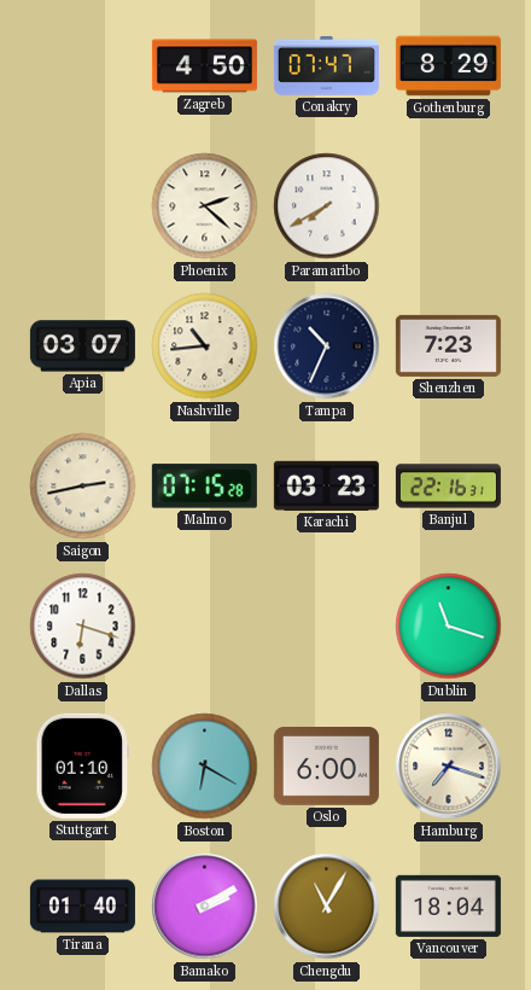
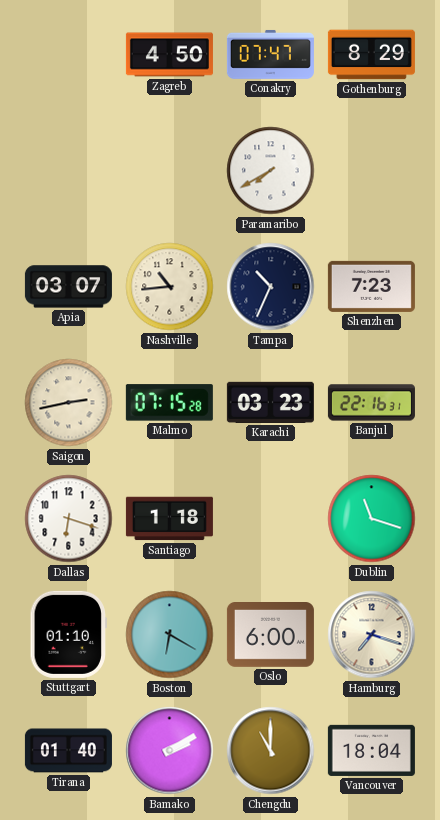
Phoenix: 2:22 -> none
Santiago: none -> 1:18
Chengdu: 11:05 -> 11:00
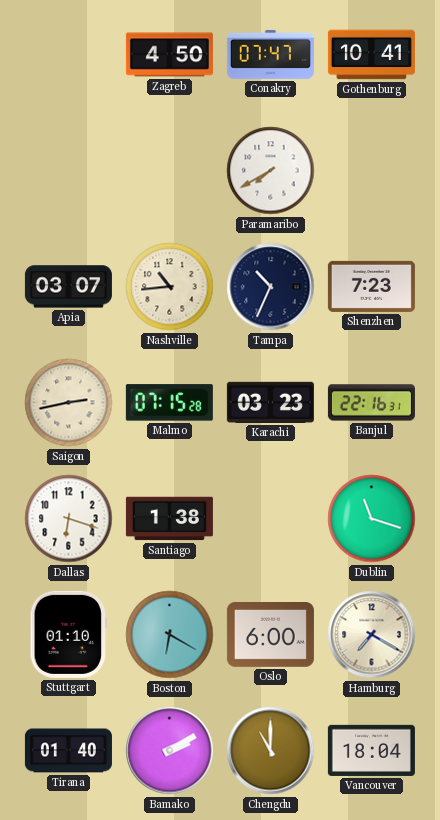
Gothenburg: 8:29 -> 10:41
Santiago: 1:18 -> 1:38
Hamburg: 7:18 -> 7:20
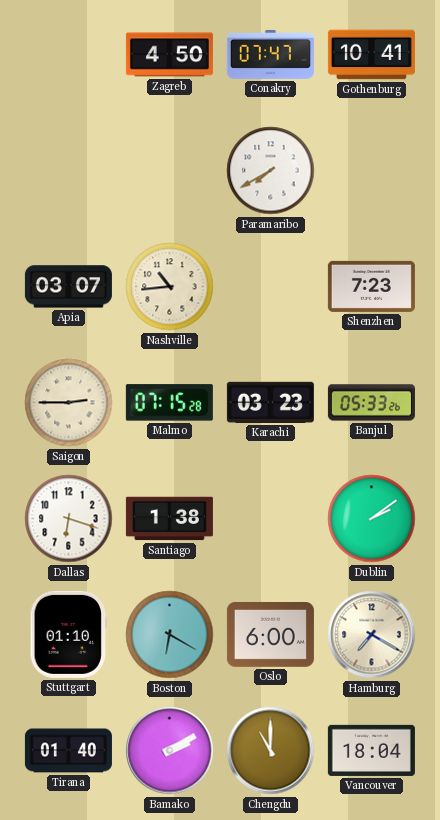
Tampa: 10:34 -> none
Saigon: 2:43 -> 2:45
Banjul: 22:16 -> 05:33
Dublin: 11:18 -> 2:09
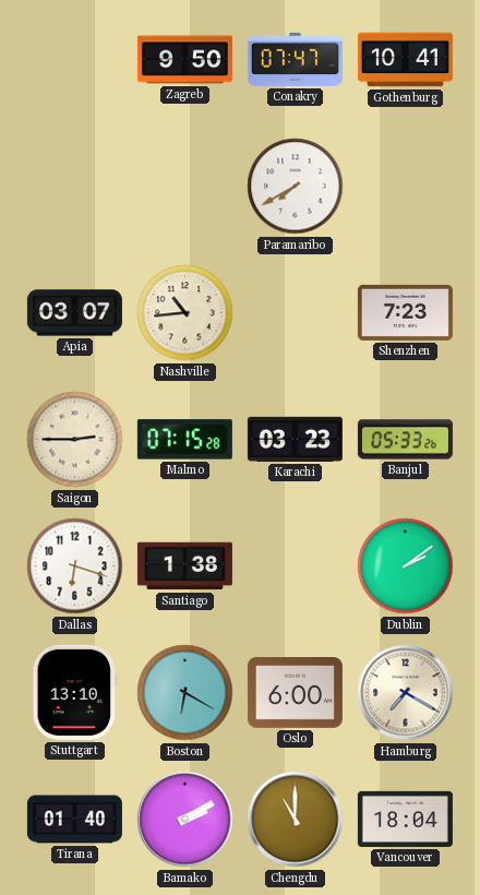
Zagreb: 4:50 -> 9:50
Stuttgart: 01:10 -> 13:10
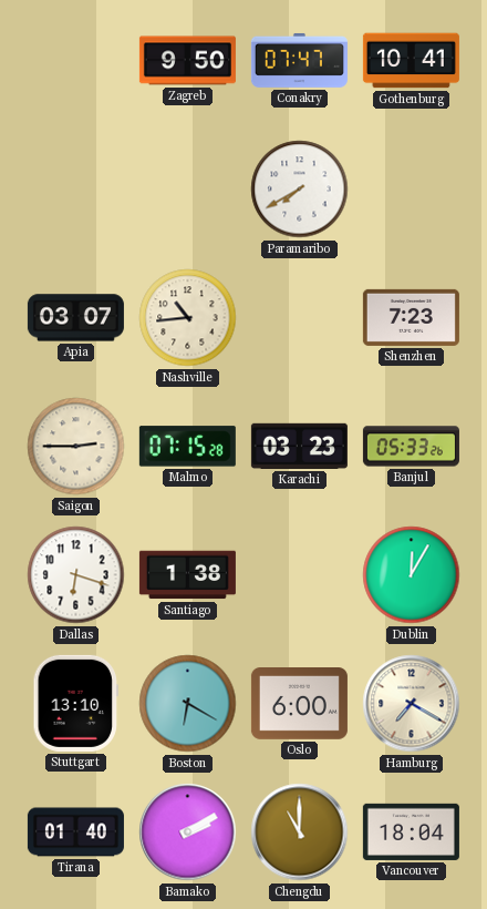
Dublin: 2:09 -> 12:05
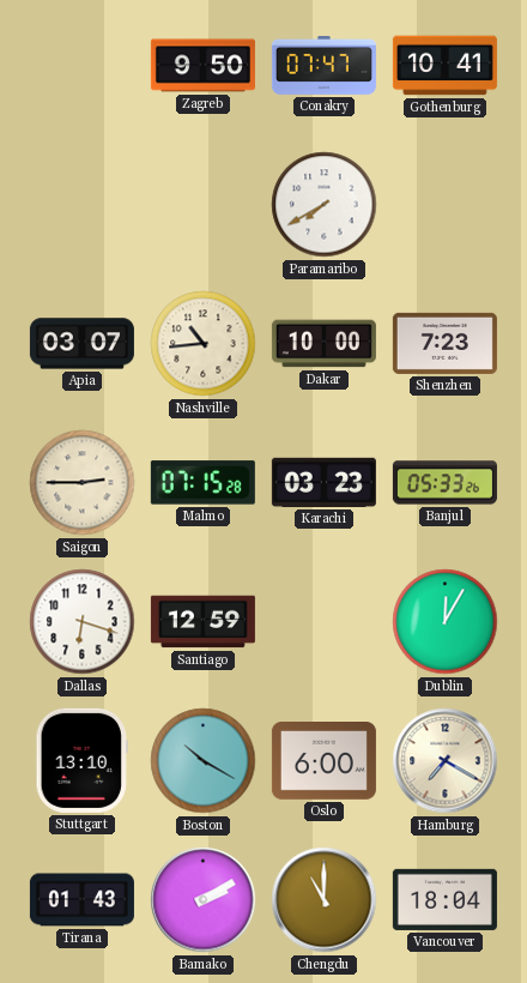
Dakar: none -> 10:00
Santiago: 1:38 -> 12:59
Boston: 6:20 -> 10:20
Tirana: 01:40 -> 01:43
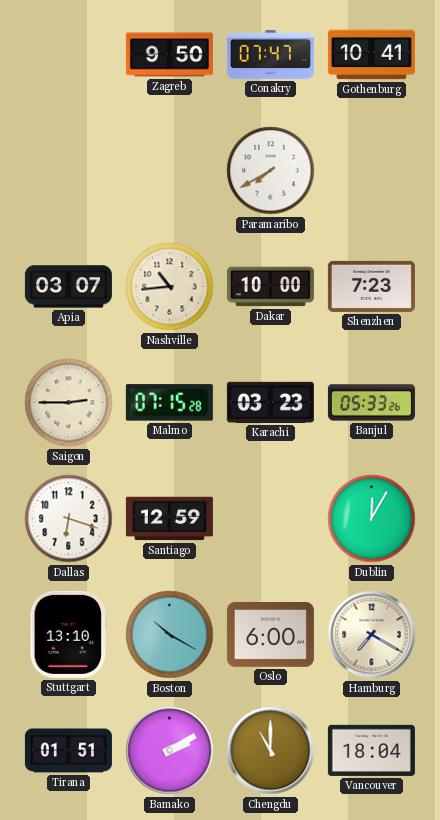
Tirana: 01:43 -> 01:51
